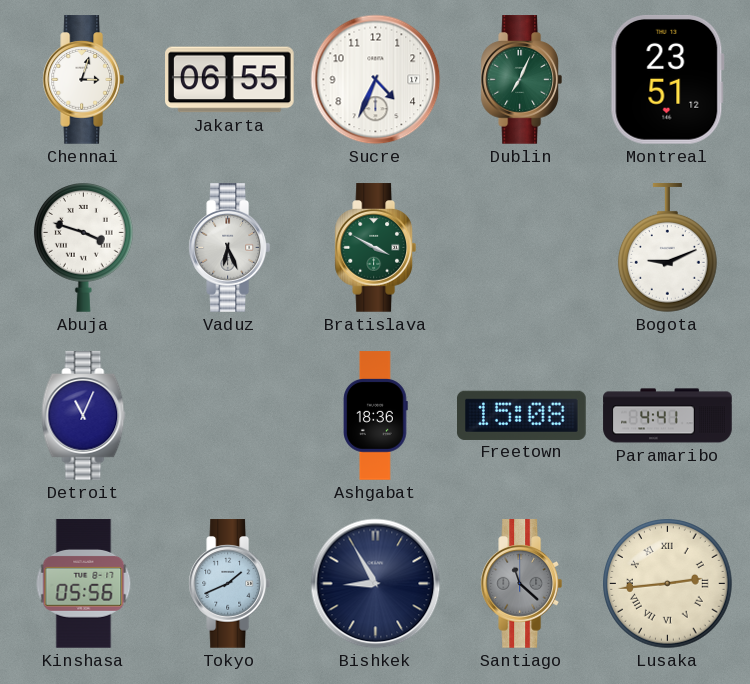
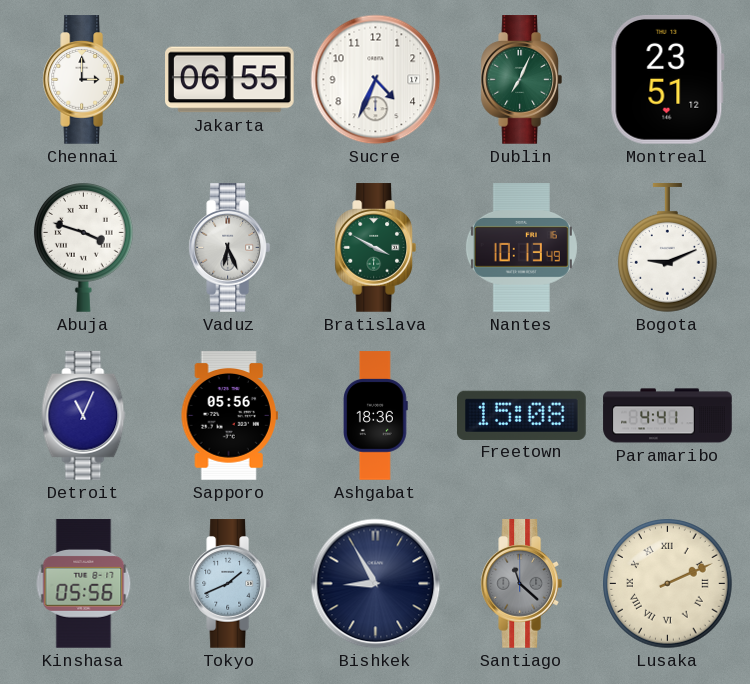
Chennai: 3:03 -> 3:00
Nantes: none -> 10:13
Sapporo: none -> 05:56
Lusaka: 2:44 -> 2:11
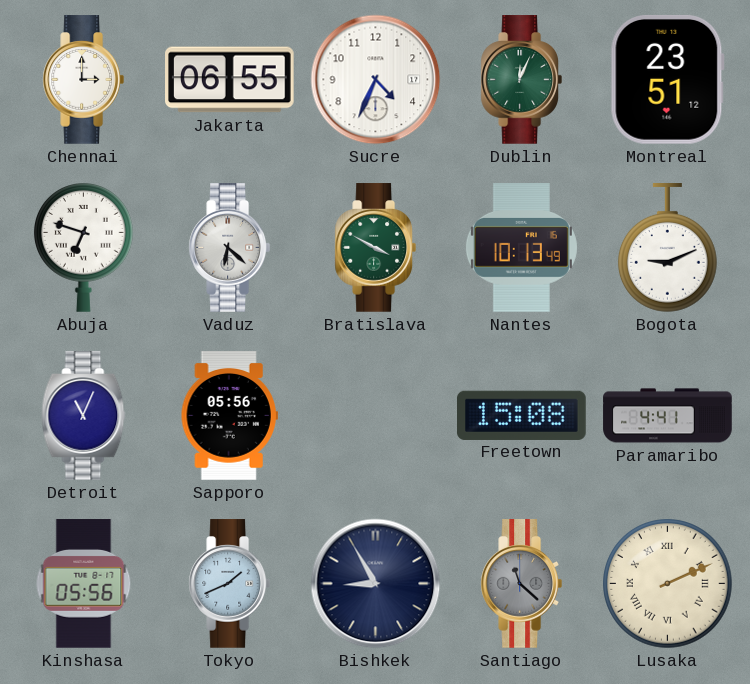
Dublin: 7:04 -> 12:04
Abuja: 3:48 -> 6:48
Vaduz: 6:26 -> 6:22
Ashgabat: 18:36 -> none
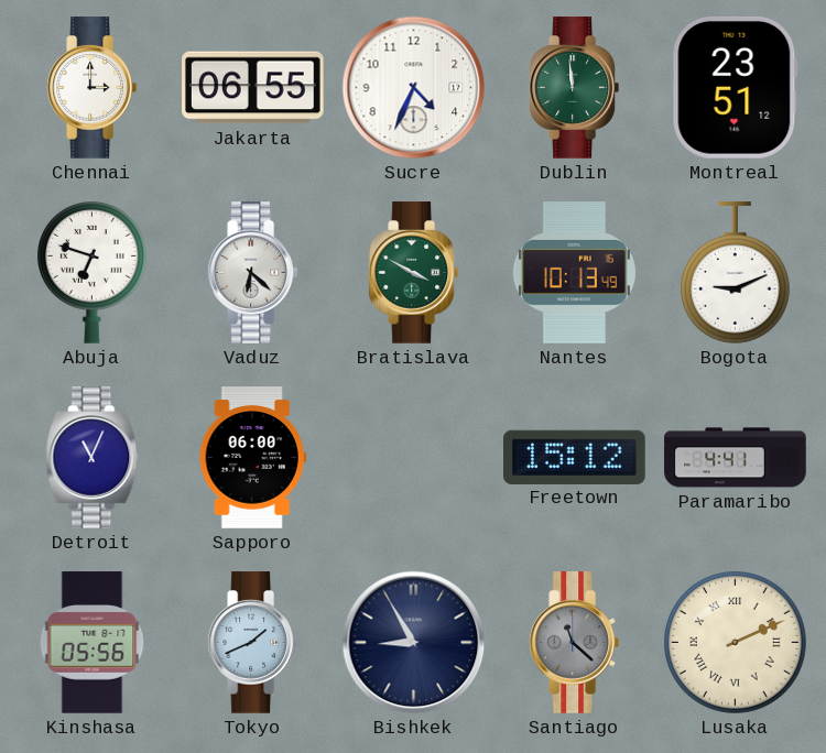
Dublin: 12:04 -> 11:59
Sapporo: 05:56 -> 06:00
Freetown: 15:08 -> 15:12
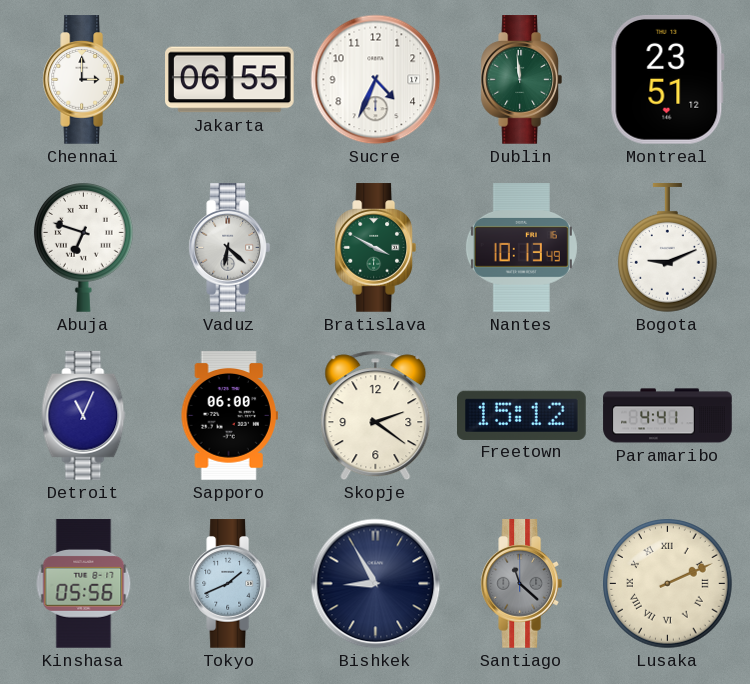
Skopje: none -> 2:21
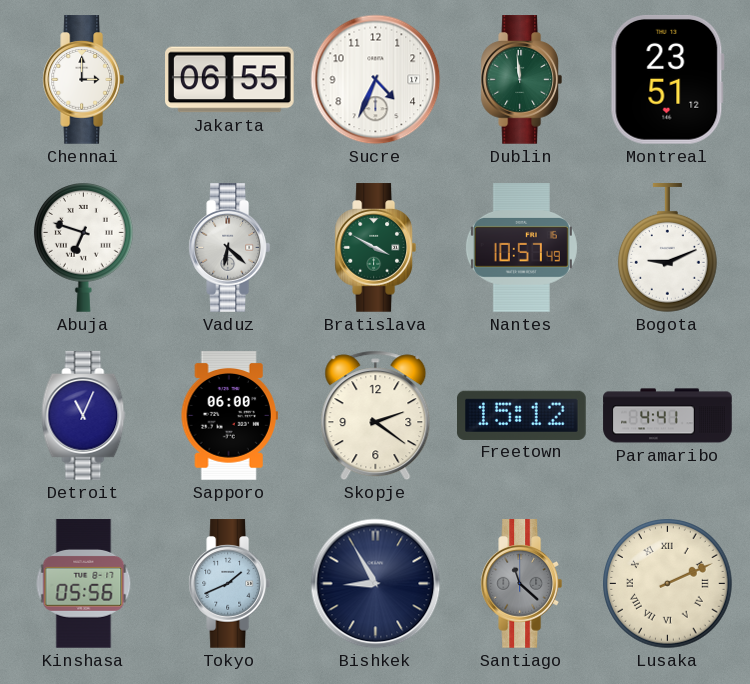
Nantes: 10:13 -> 10:57
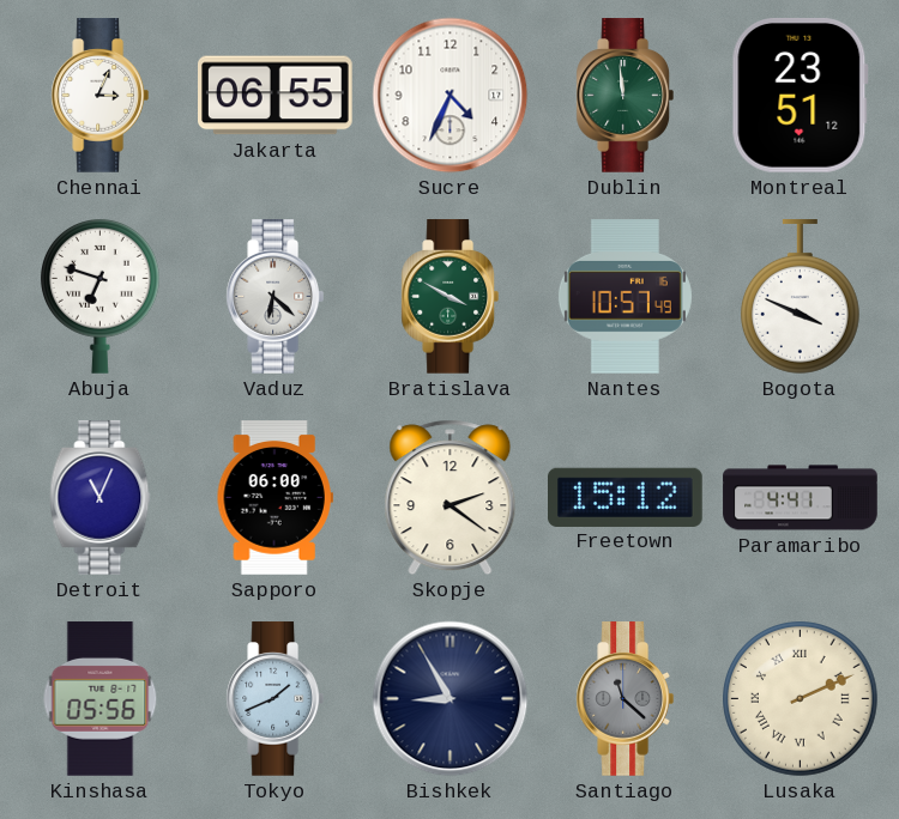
Chennai: 3:00 -> 3:04
Bogota: 9:11 -> 3:49
